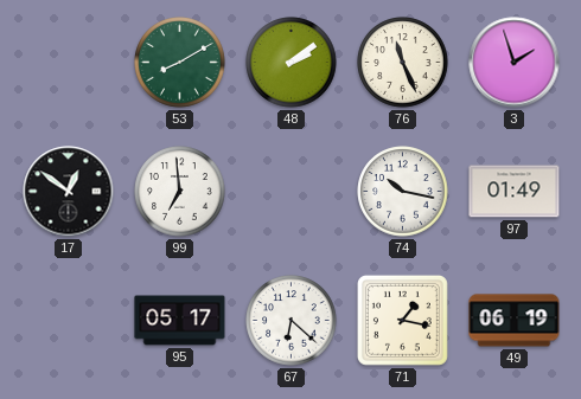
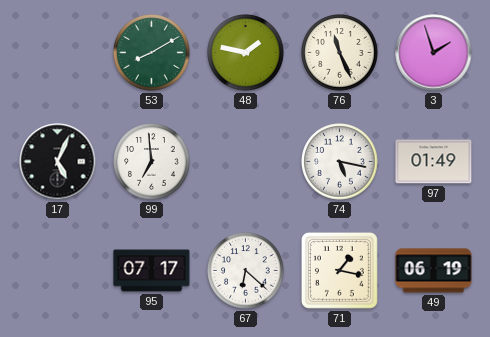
48: 2:09 -> 1:47
17: 12:51 -> 5:04
74: 10:17 -> 5:17
95: 05:17 -> 07:17
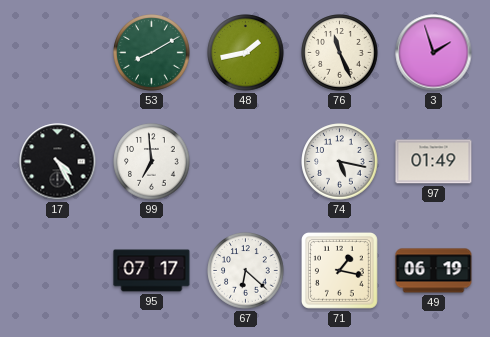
48: 1:47 -> 1:43
17: 5:04 -> 4:25
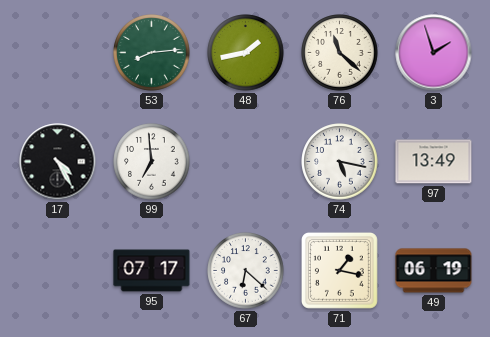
53: 8:10 -> 8:14
76: 11:26 -> 11:22
97: 01:49 -> 13:49
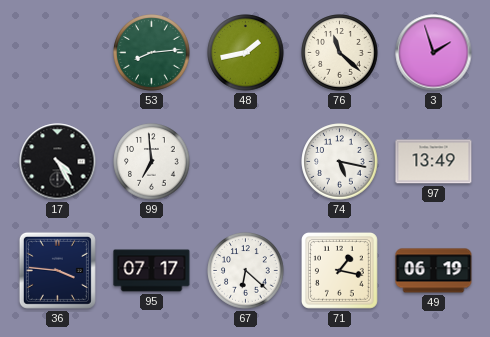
36: none -> 3:46
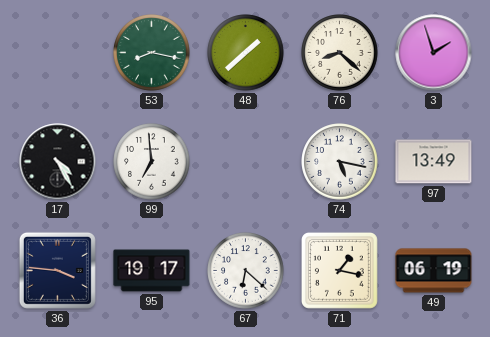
53: 8:14 -> 8:17
48: 1:43 -> 1:38
76: 11:22 -> 8:22
95: 07:17 -> 19:17
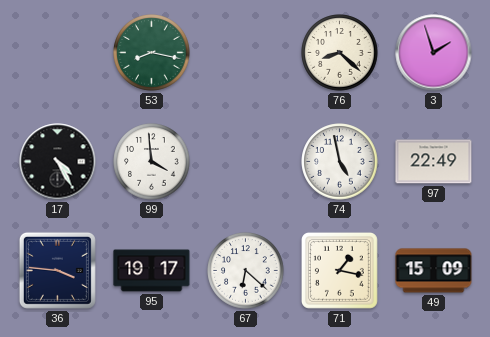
48: 1:38 -> none
99: 6:59 -> 3:59
74: 5:17 -> 4:58
97: 13:49 -> 22:49
49: 06:19 -> 15:09
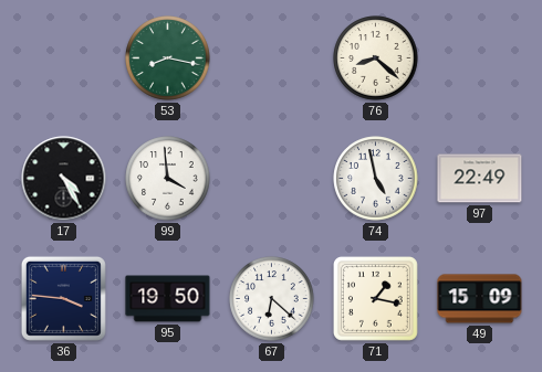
3: 1:57 -> none
95: 19:17 -> 19:50
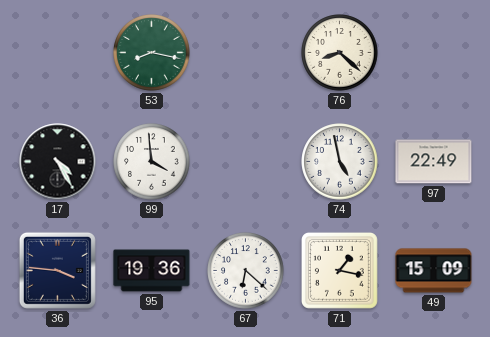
95: 19:50 -> 19:36
